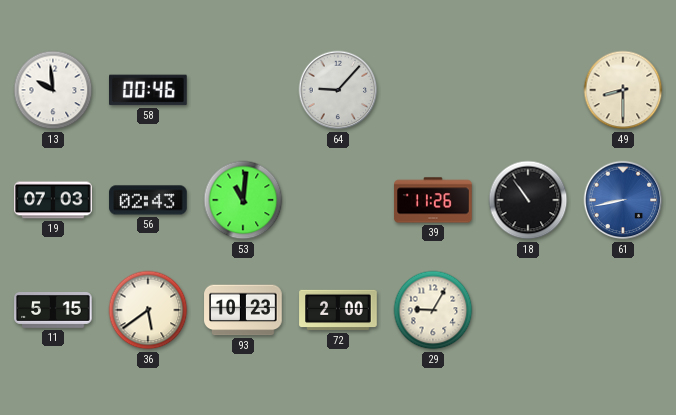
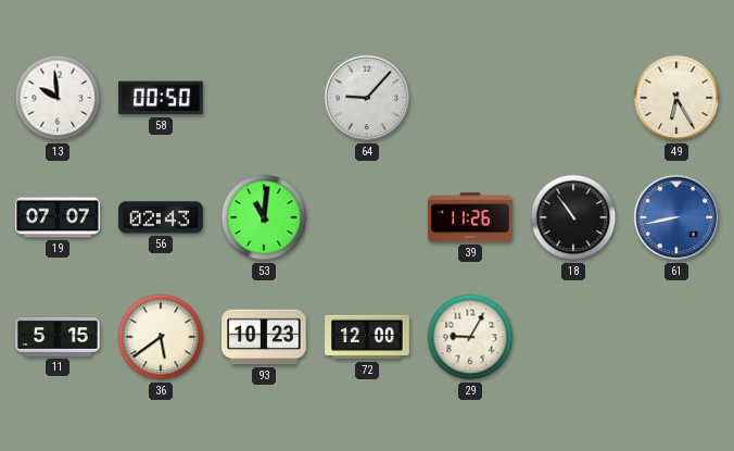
58: 00:46 -> 00:50
49: 8:30 -> 6:25
19: 07:03 -> 07:07
72: 2:00 -> 12:00
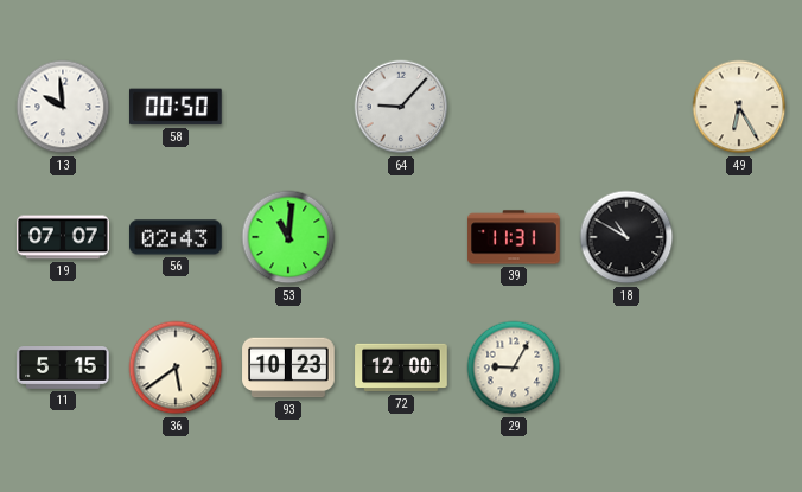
39: 11:26 -> 11:31
18: 10:54 -> 10:50
61: 8:43 -> none
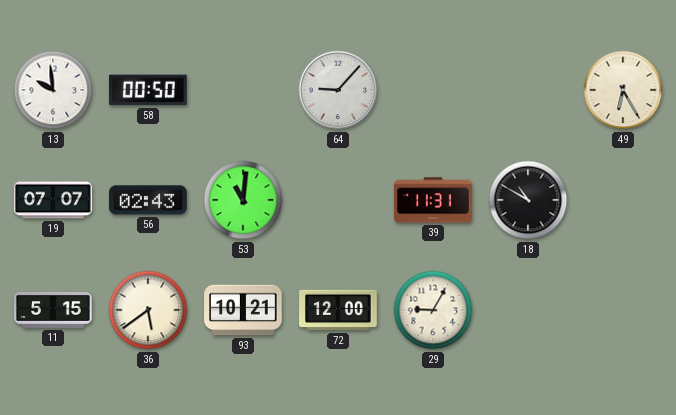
93: 10:23 -> 10:21
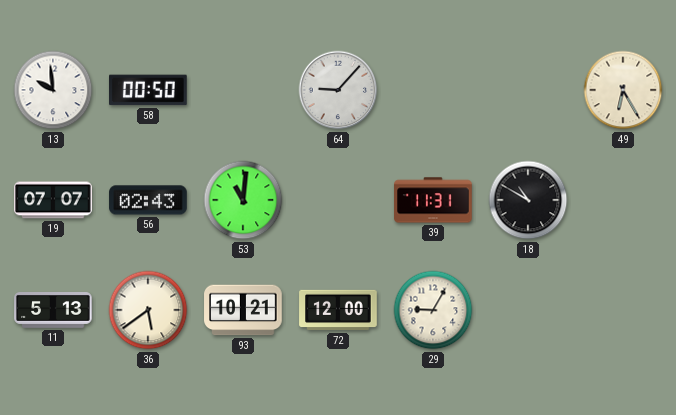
11: 5:15 -> 5:13
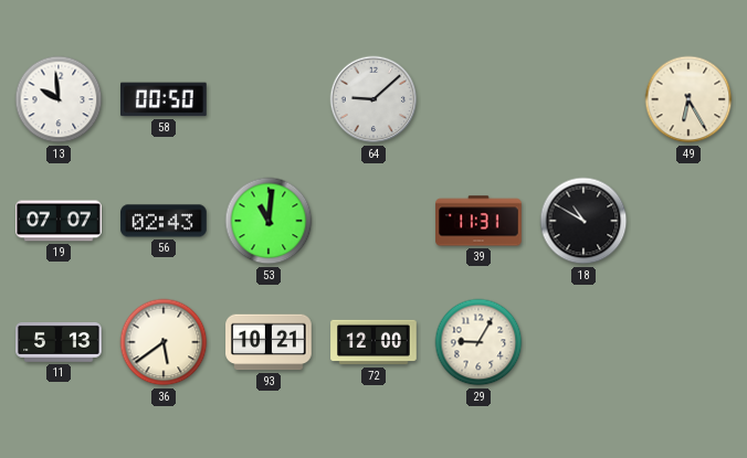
64: 9:07 -> 9:08
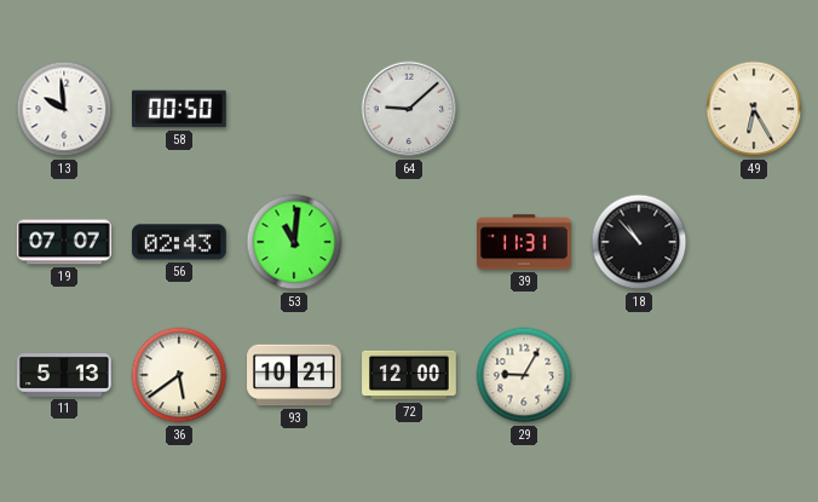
18: 10:50 -> 10:53
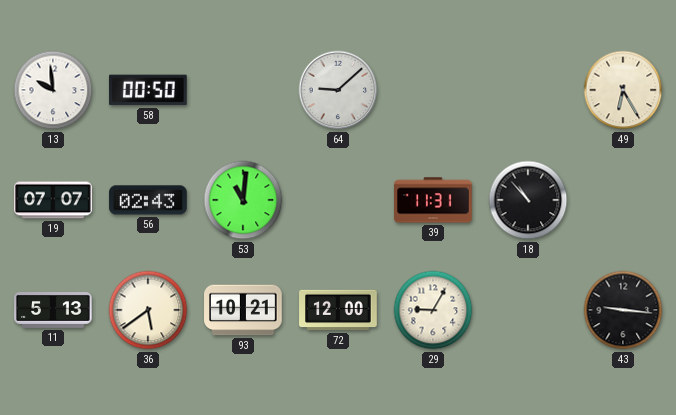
43: none -> 9:16
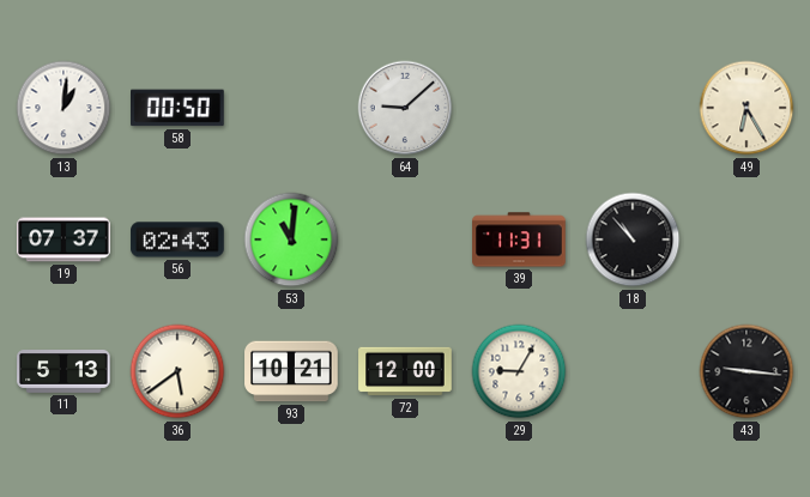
13: 9:59 -> 1:01
19: 07:07 -> 07:37
